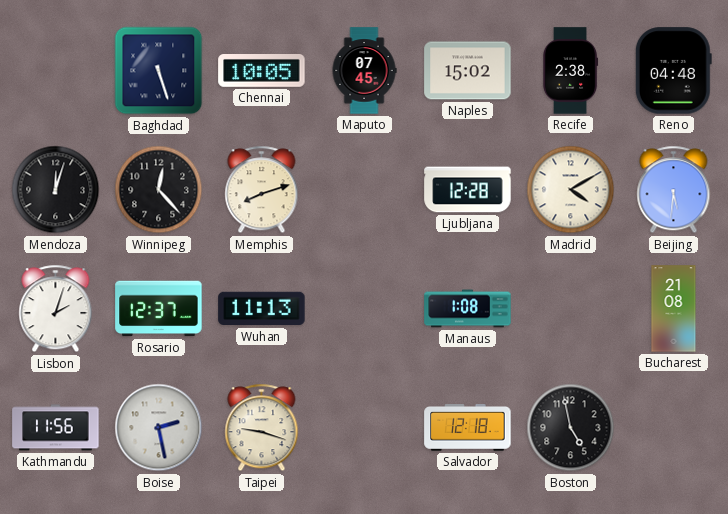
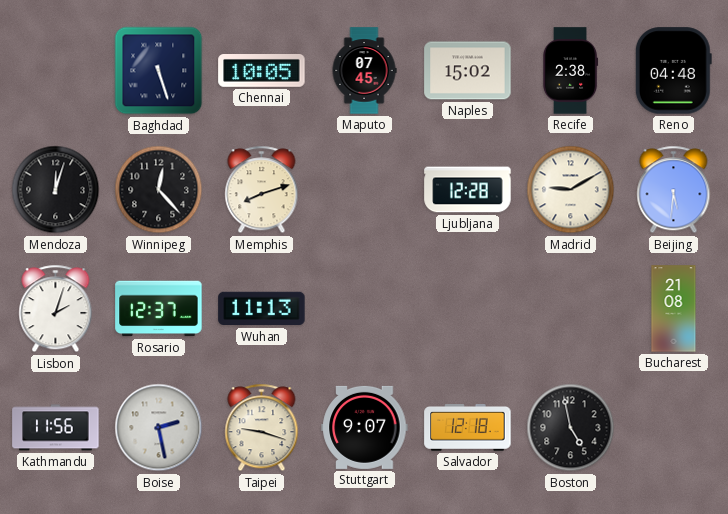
Madrid: 4:10 -> 9:10
Manaus: 1:08 -> none
Stuttgart: none -> 9:07
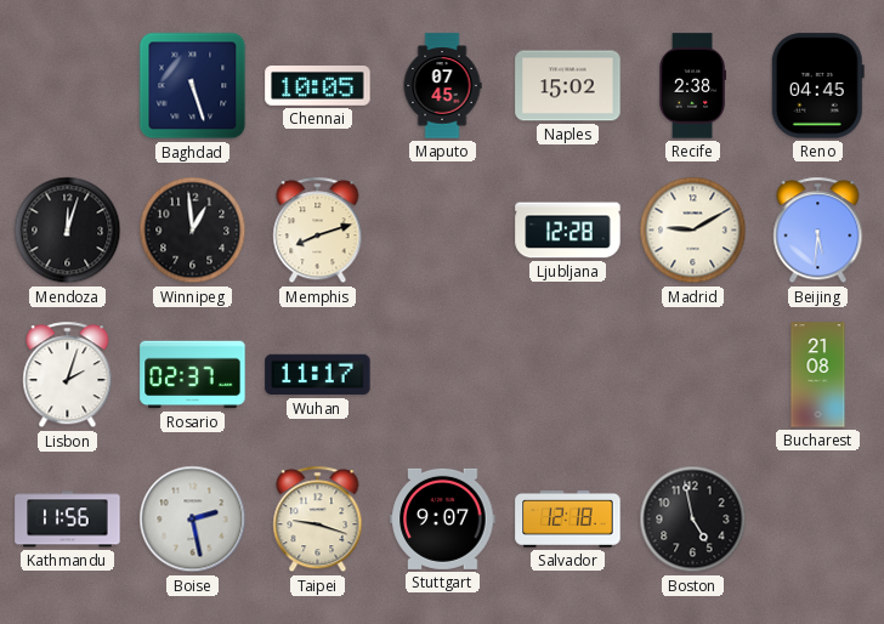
Reno: 04:48 -> 04:45
Winnipeg: 12:23 -> 12:59
Rosario: 12:37 -> 02:37
Wuhan: 11:13 -> 11:17
